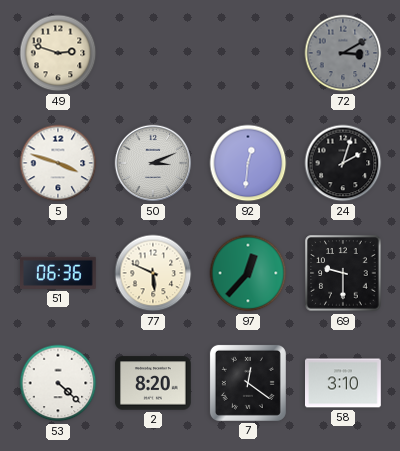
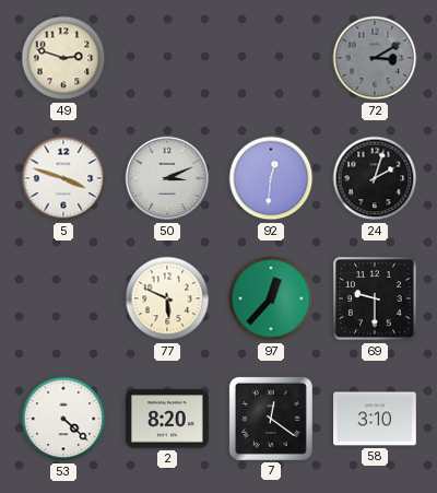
51: 06:36 -> none
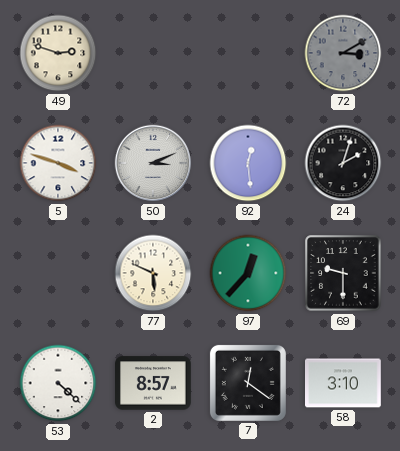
92: 12:31 -> 12:29
2: 8:20 -> 8:57
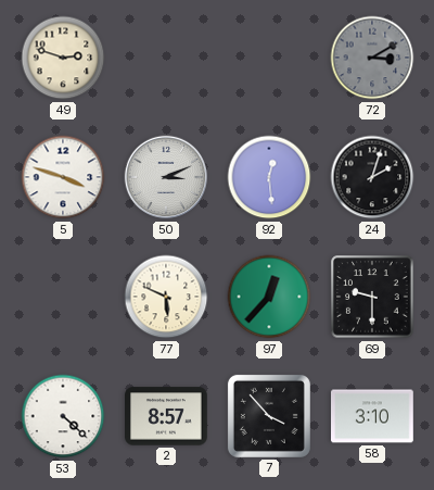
7: 12:21 -> 3:53
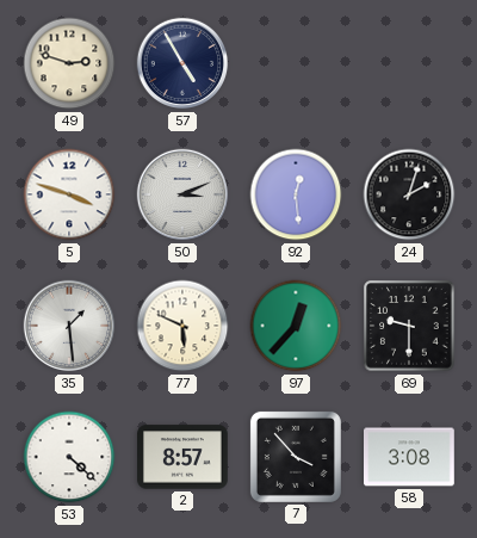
57: none -> 4:55
72: 3:10 -> none
35: none -> 1:29
58: 3:10 -> 3:08
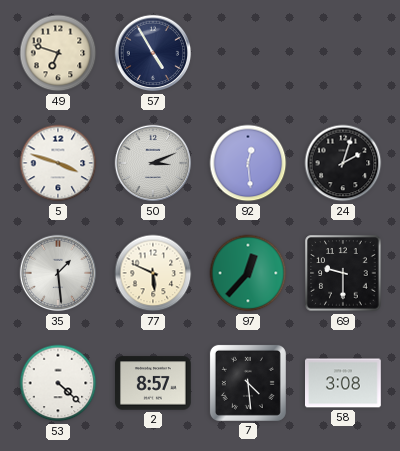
49: 2:48 -> 6:48
7: 3:53 -> 4:29
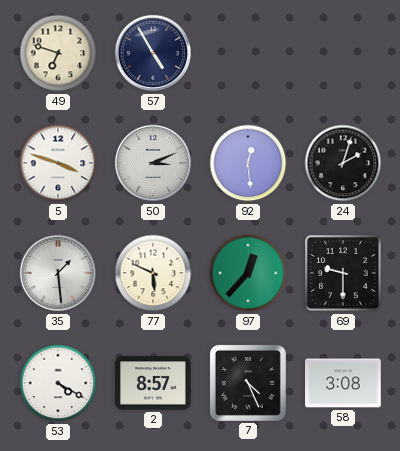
53: 4:22 -> 4:20
7: 4:29 -> 4:26
